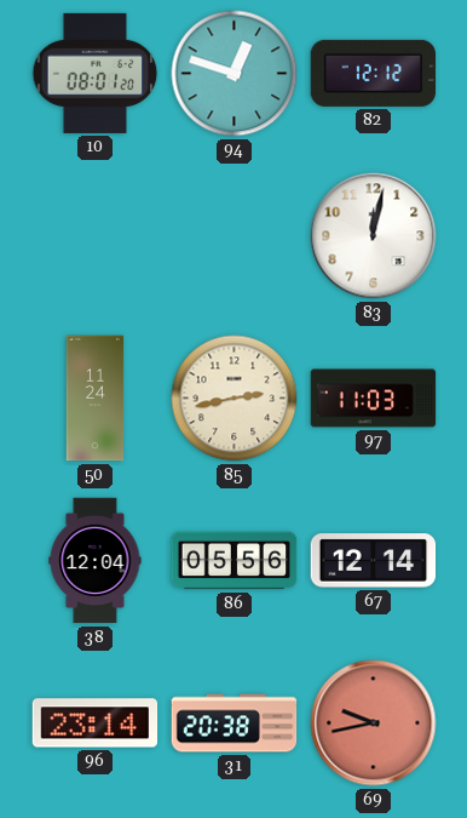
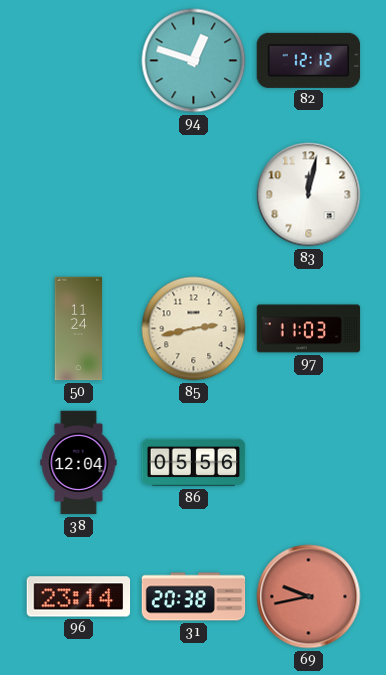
10: 08:01 -> none
67: 12:14 -> none
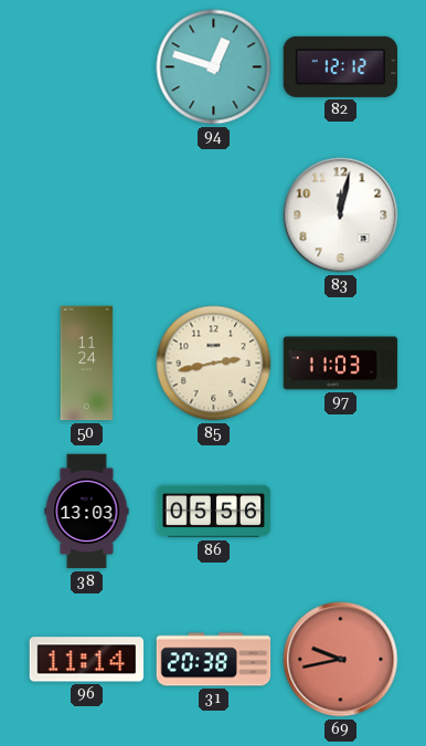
38: 12:04 -> 13:03
96: 23:14 -> 11:14
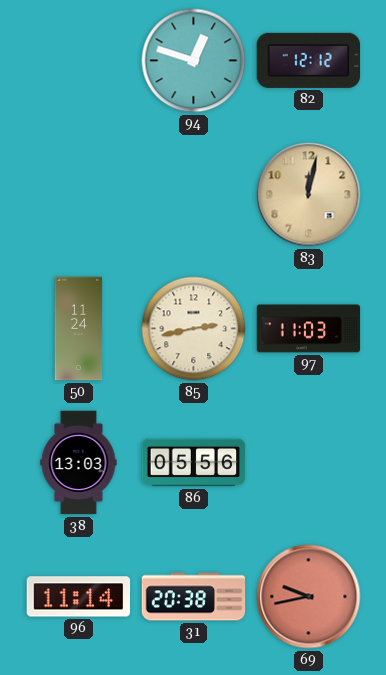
83 dial: white -> champagne
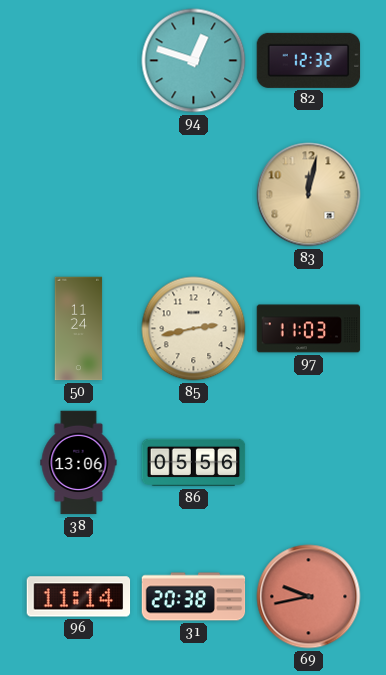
82: 12:12 -> 12:32
38: 13:03 -> 13:06
